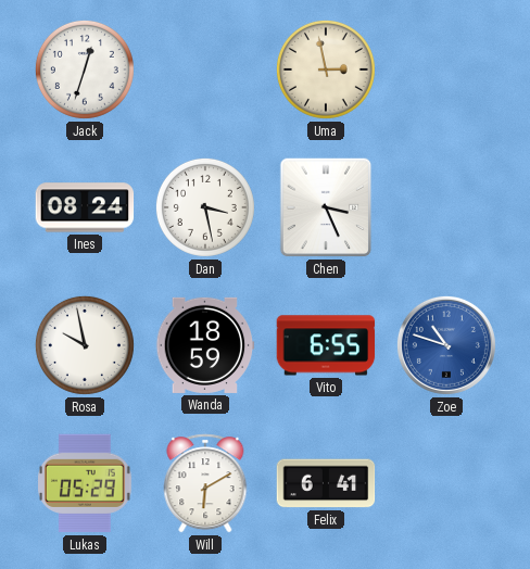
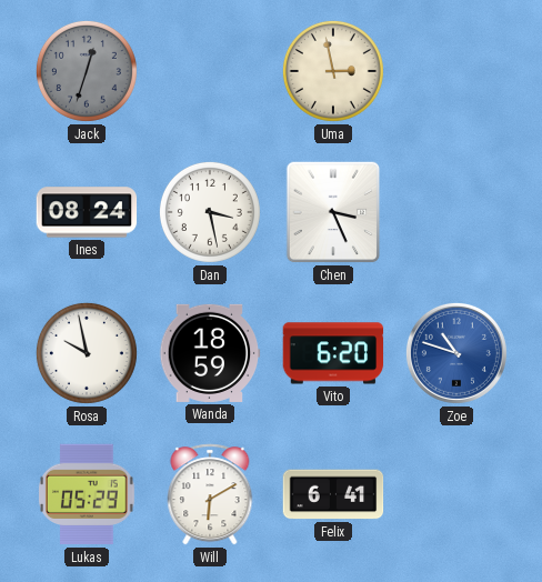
Jack dial: white -> grey
Vito: 6:55 -> 6:20
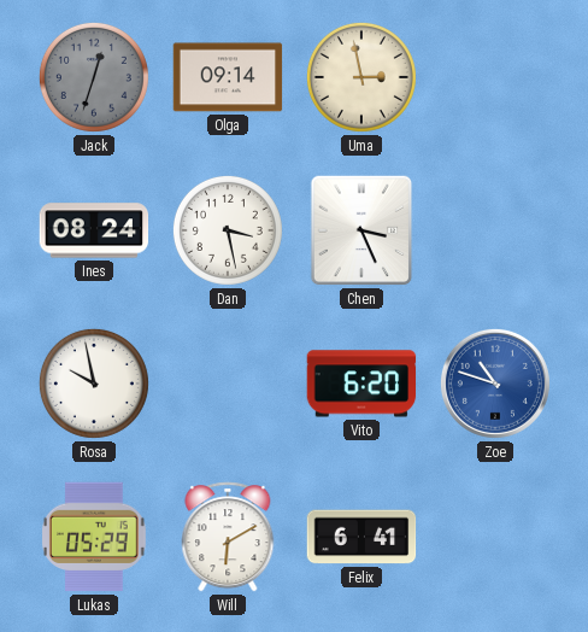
Olga: none -> 09:14
Wanda: 18:59 -> none
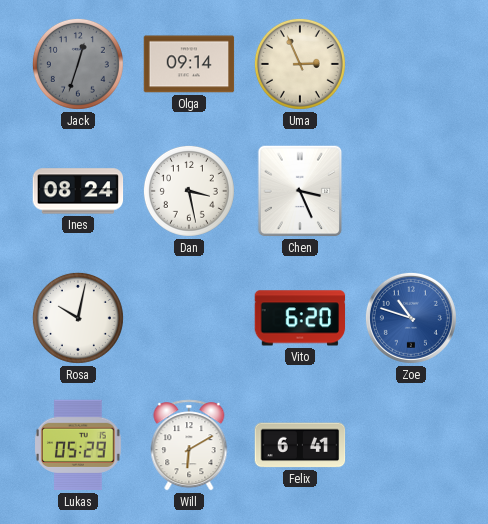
Uma: 2:58 -> 2:56
Rosa: 9:58 -> 10:02
